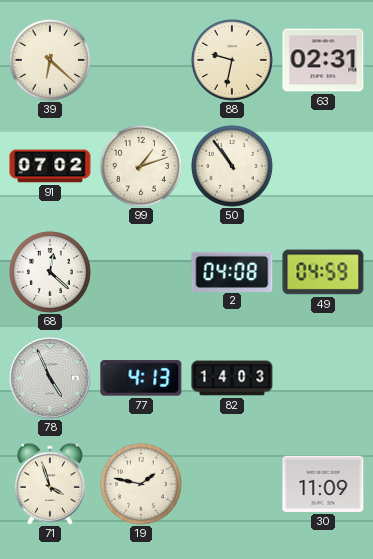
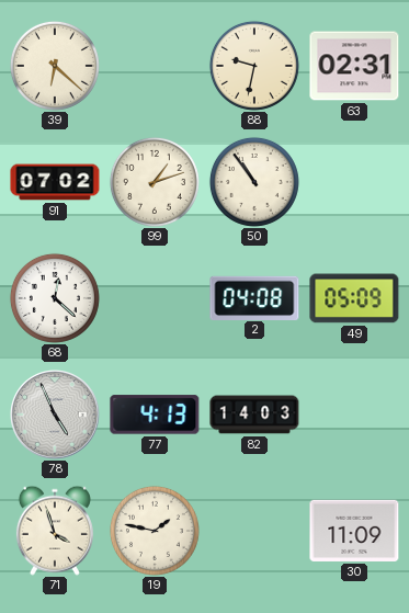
49: 04:59 -> 05:09
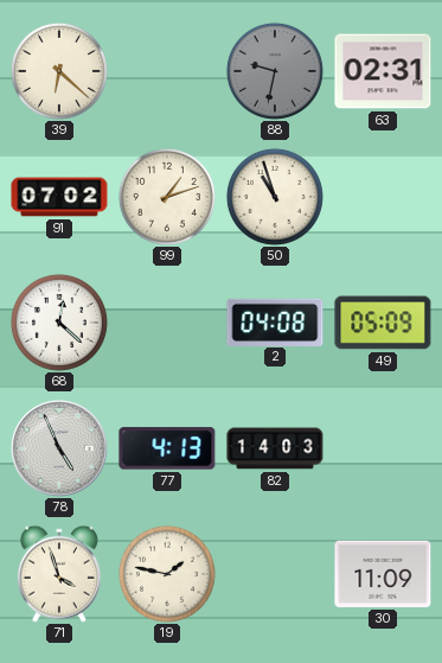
88 dial: cream -> grey
50: 10:54 -> 10:57
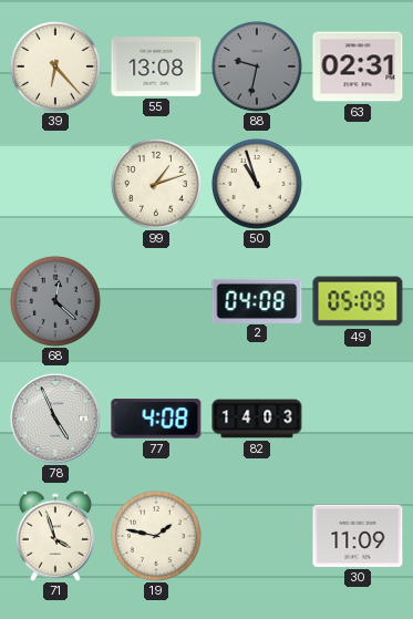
39: 6:22 -> 6:23
55: none -> 13:08
91: 07:02 -> none
68 dial: white -> grey
77: 4:13 -> 4:08
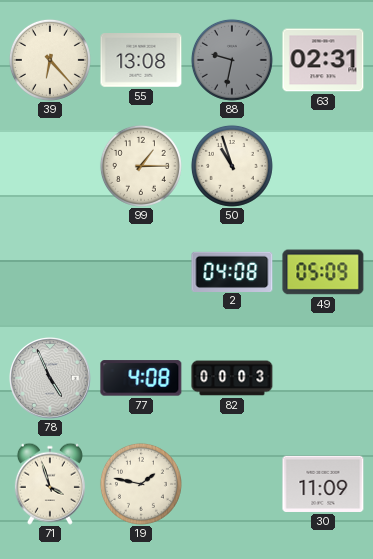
99: 1:12 -> 1:15
68: 12:22 -> none
82: 14:03 -> 00:03
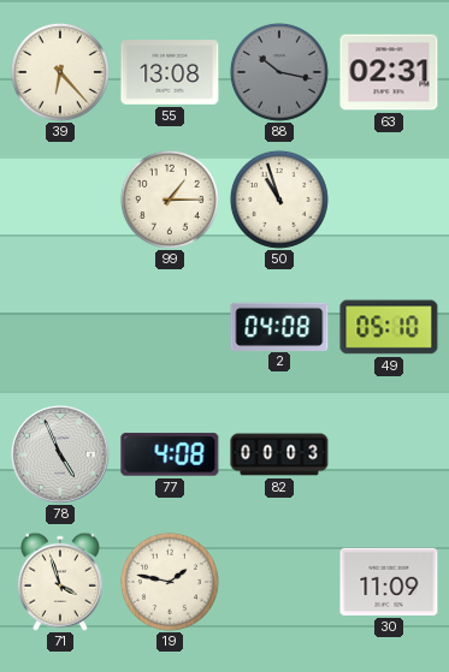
88: 9:32 -> 10:17
49: 05:09 -> 05:10
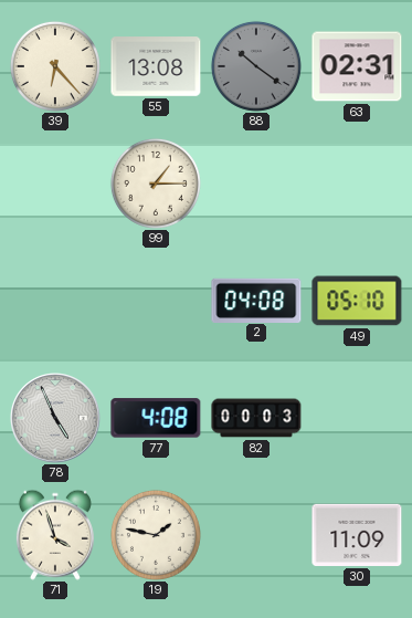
88: 10:17 -> 10:21
50: 10:57 -> none
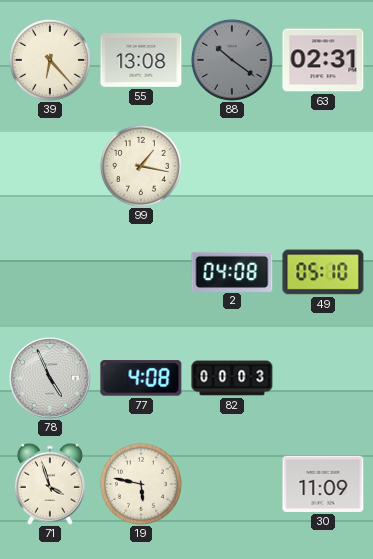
99: 1:15 -> 1:17
19: 1:47 -> 5:47
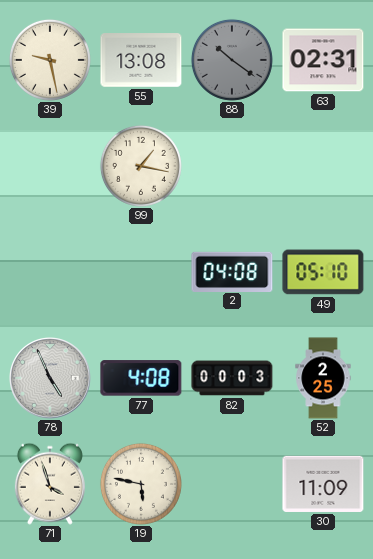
39: 6:23 -> 9:28
52: none -> 2:25
